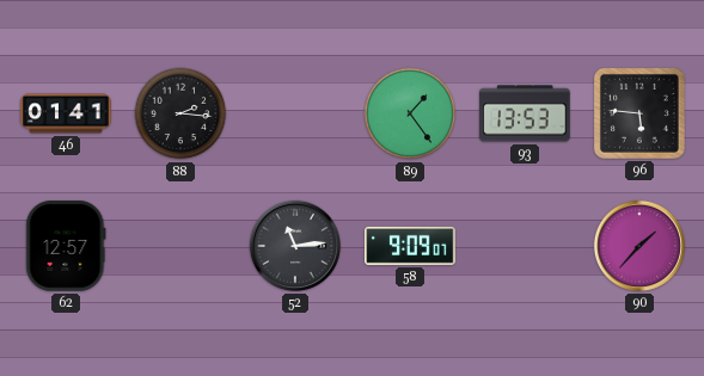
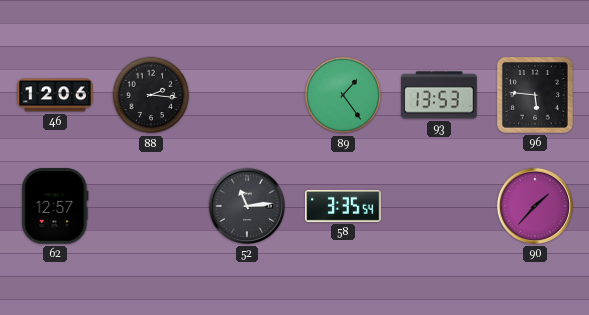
46: 01:41 -> 12:06
58: 9:09 -> 3:35
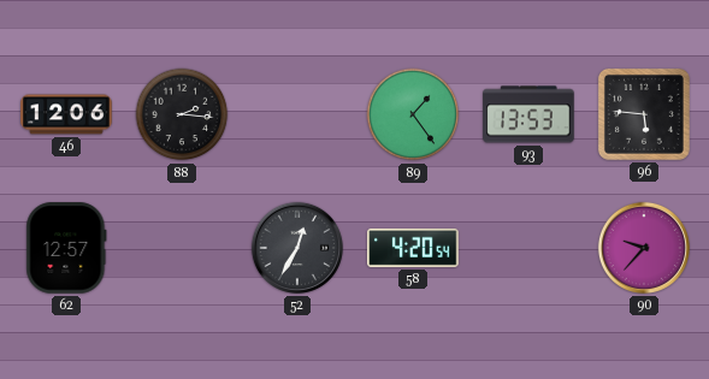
52: 11:14 -> 12:35
58: 3:35 -> 4:20
90: 1:37 -> 9:37
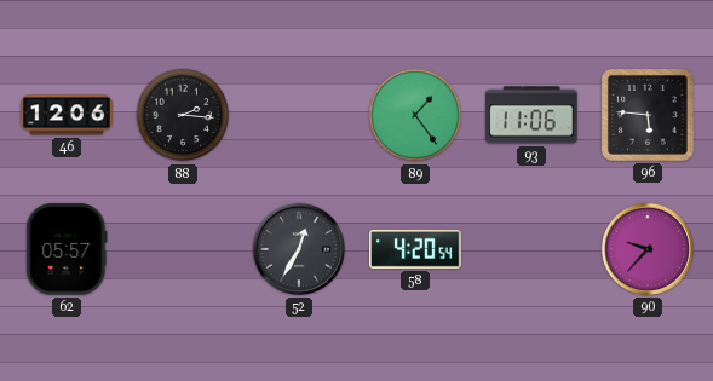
93: 13:53 -> 11:06
62: 12:57 -> 05:57
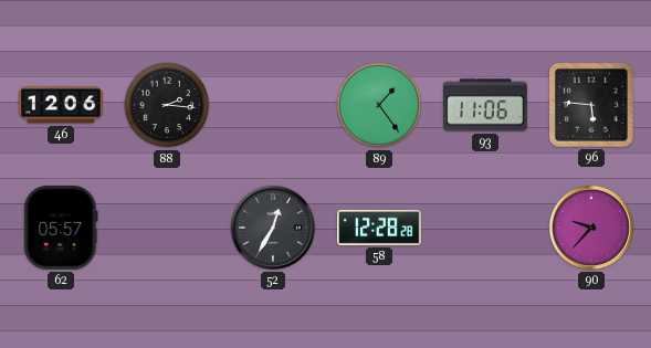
58: 4:20 -> 12:28
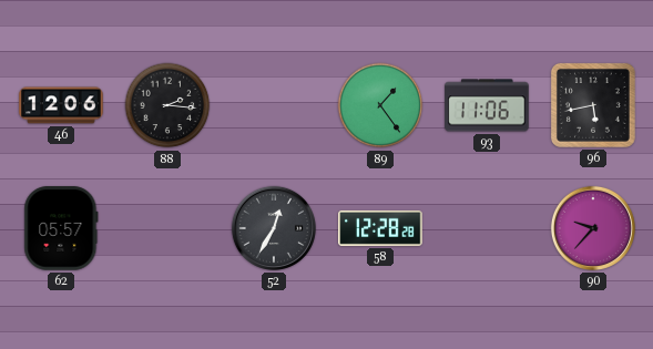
96: 5:46 -> 5:43
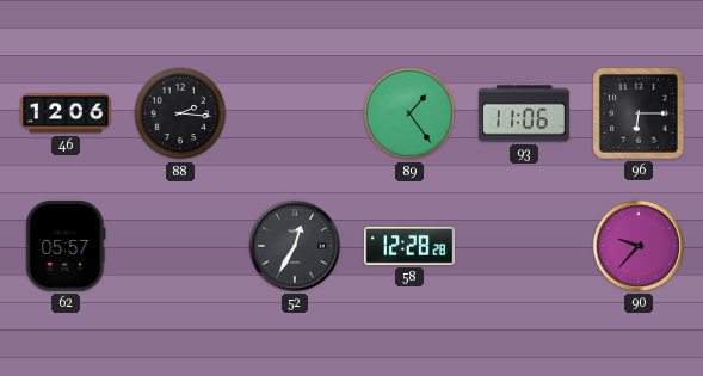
96: 5:43 -> 6:15
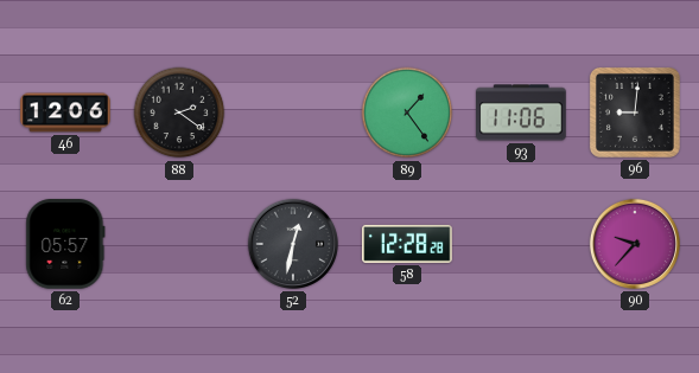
88: 2:16 -> 2:21
96: 6:15 -> 9:01
52: 12:35 -> 12:32
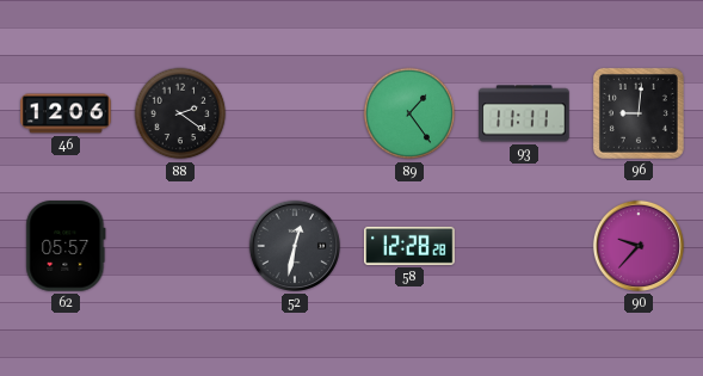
93: 11:06 -> 11:11
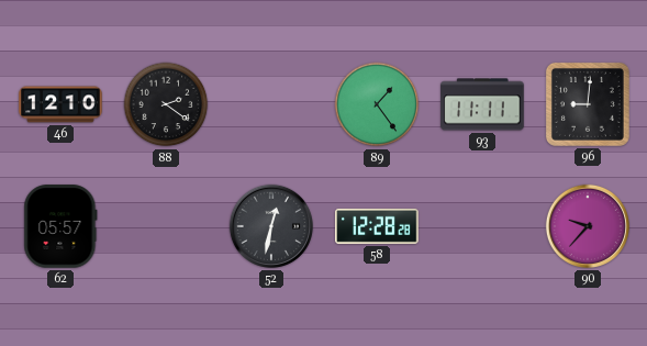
46: 12:06 -> 12:10
